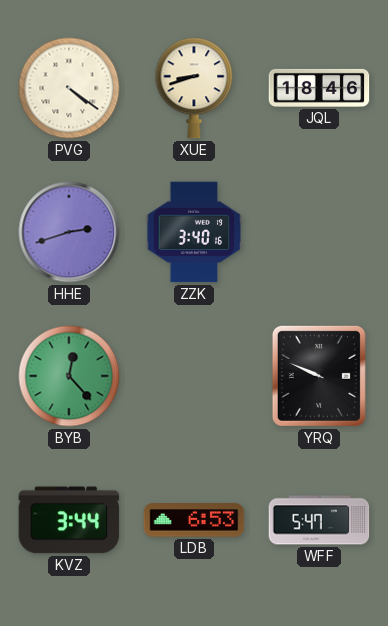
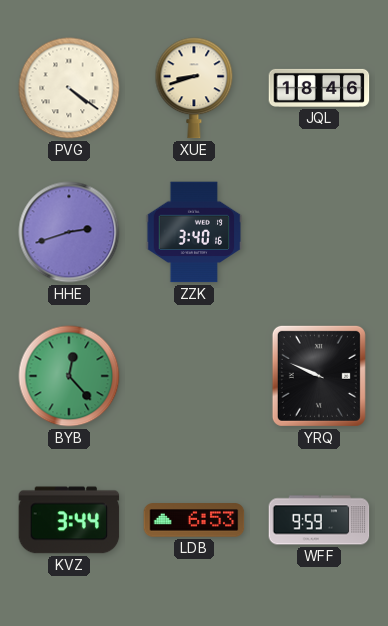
WFF: 5:47 -> 9:59
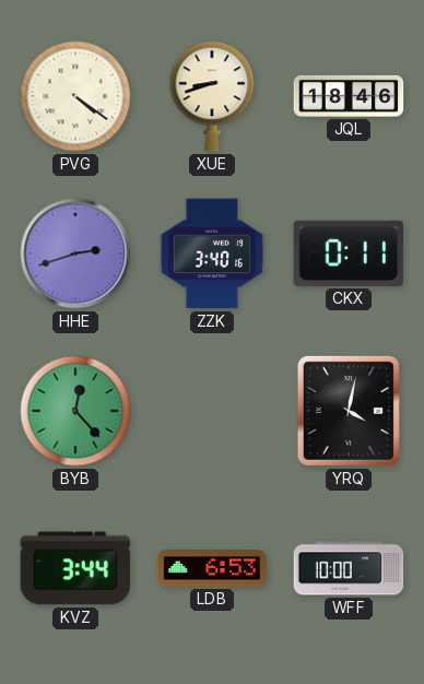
CKX: none -> 0:11
YRQ: 9:49 -> 4:02
WFF: 9:59 -> 10:00
